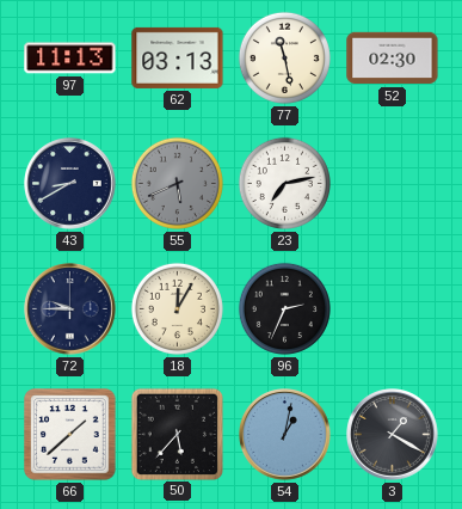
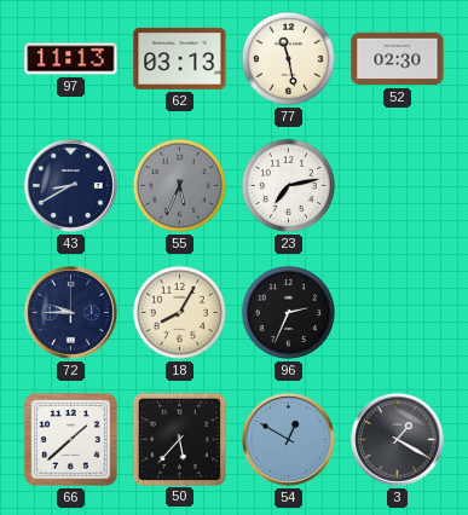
55: 5:41 -> 5:34
18: 12:05 -> 8:05
54: 1:02 -> 12:50
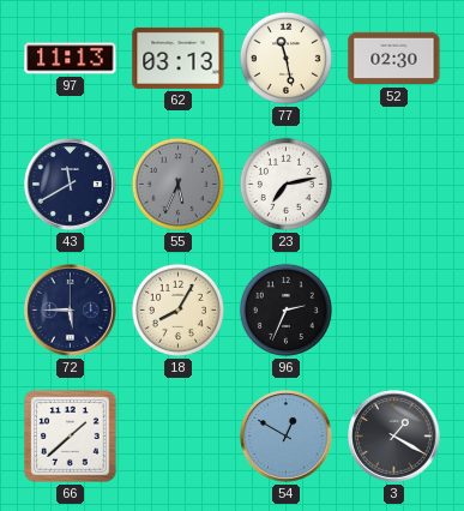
43: 8:40 -> 11:40
72: 9:45 -> 5:45
50: 5:37 -> none
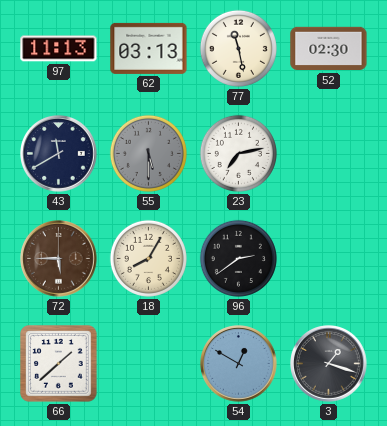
55: 5:34 -> 5:30
72 dial: navy -> brown
96: 2:34 -> 2:39
3: 1:20 -> 1:18
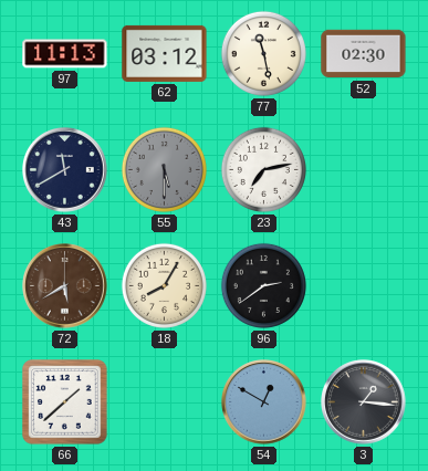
62: 03:13 -> 03:12
72: 5:45 -> 5:40
3: 1:18 -> 1:16
